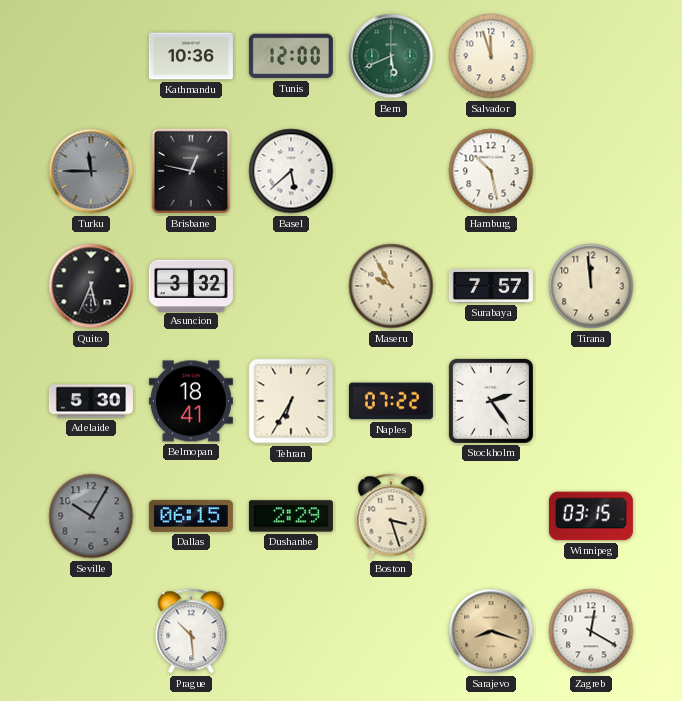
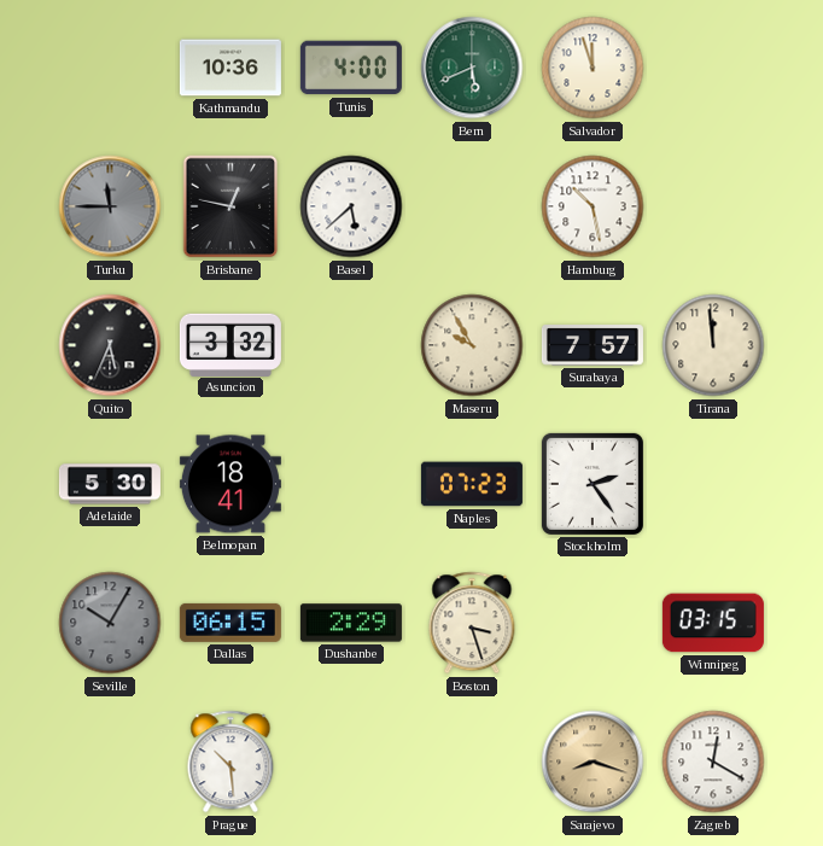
Tunis: 12:00 -> 4:00
Tehran: 6:35 -> none
Naples: 07:22 -> 07:23
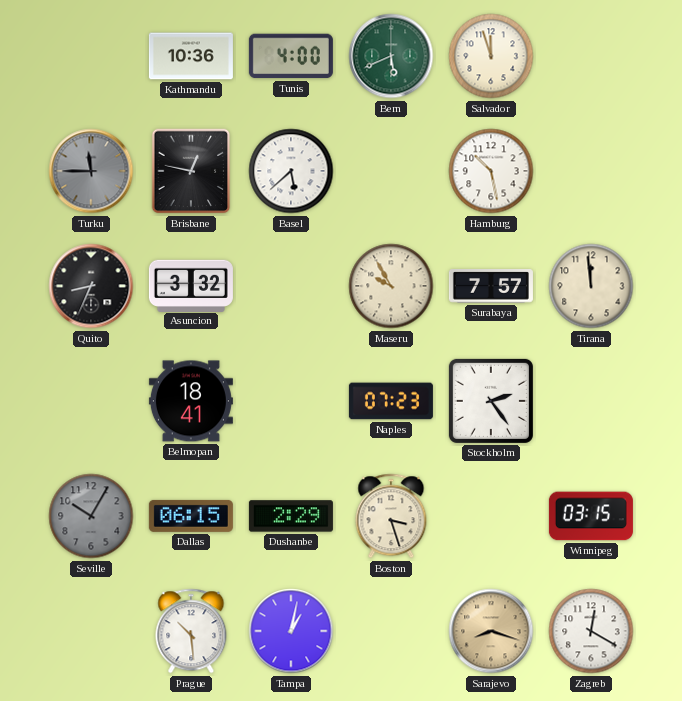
Quito: 5:34 -> 8:34
Adelaide: 5:30 -> none
Tampa: none -> 1:02
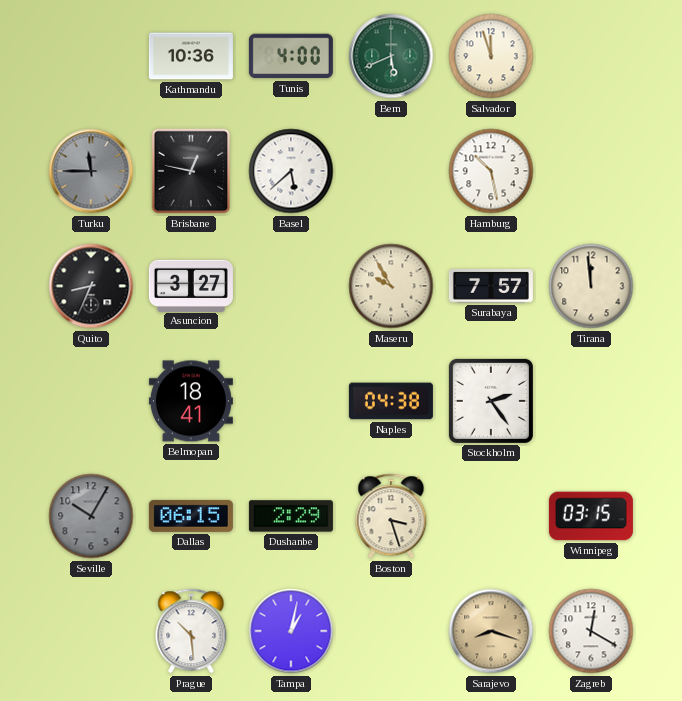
Asuncion: 3:32 -> 3:27
Naples: 07:23 -> 04:38
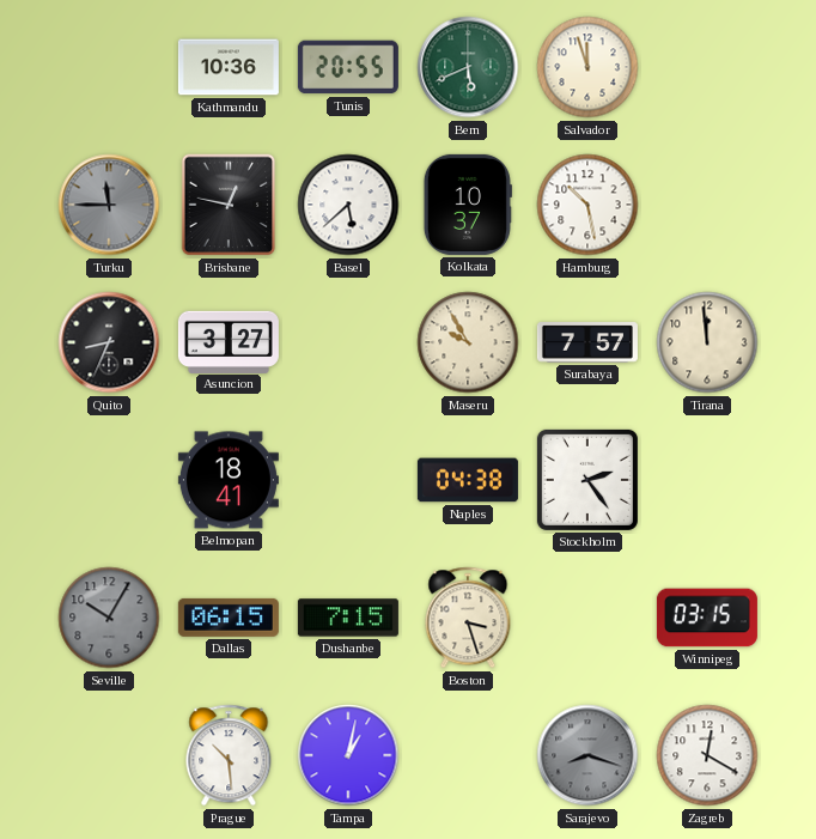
Tunis: 4:00 -> 20:55
Kolkata: none -> 10:37
Dushanbe: 2:29 -> 7:15
Sarajevo dial: champagne -> grey
